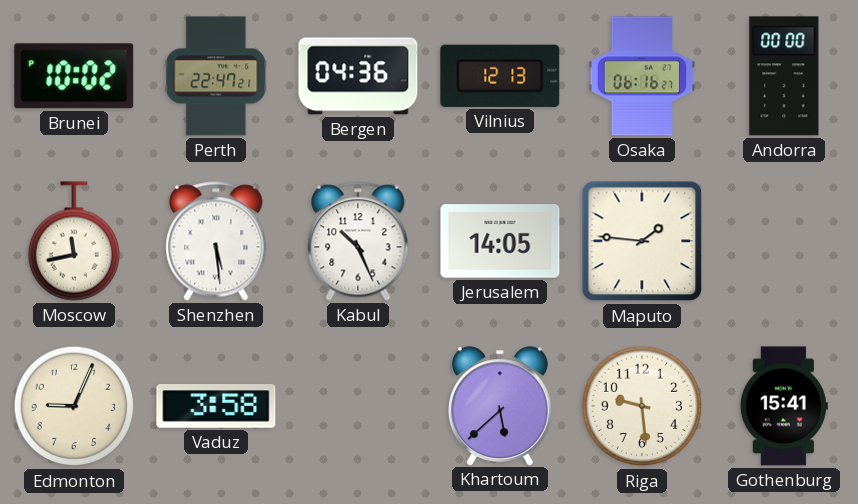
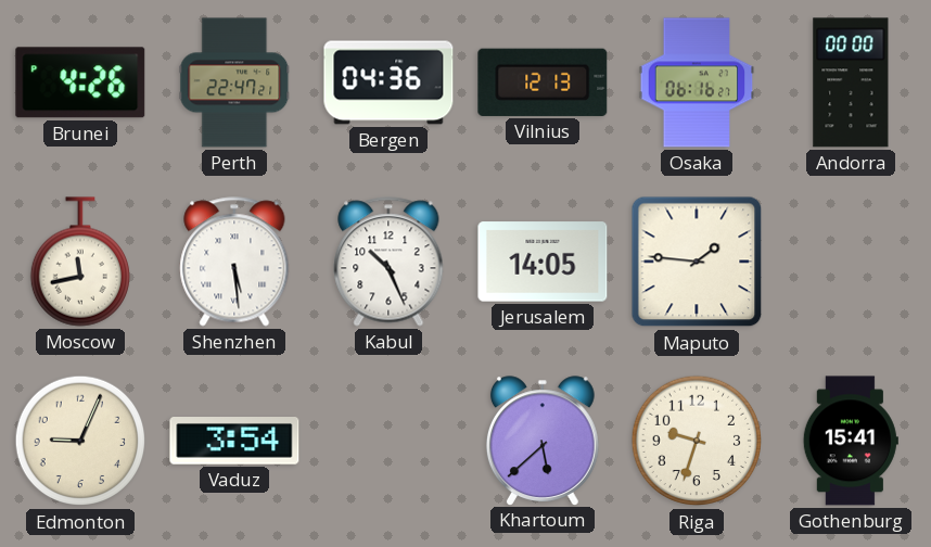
Brunei: 10:02 -> 4:26
Vaduz: 3:58 -> 3:54
Riga: 9:29 -> 9:33
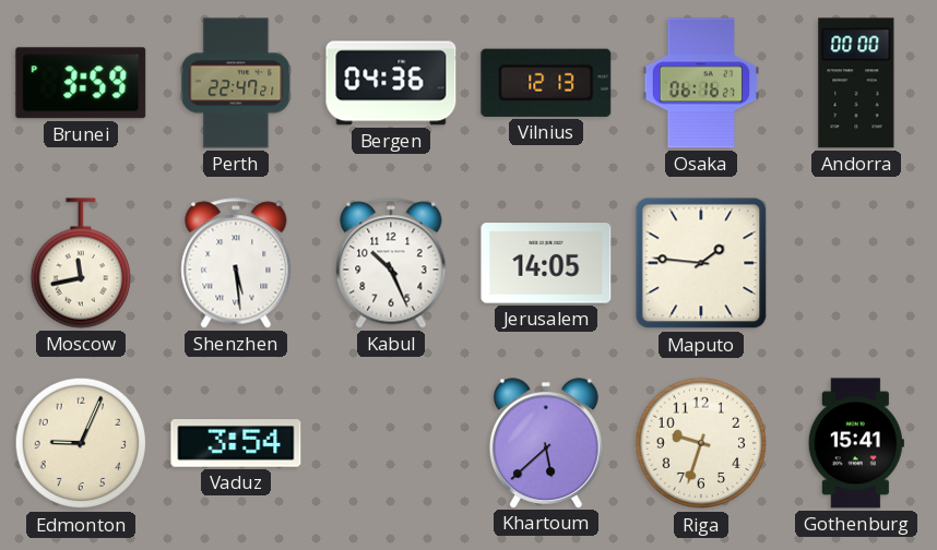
Brunei: 4:26 -> 3:59
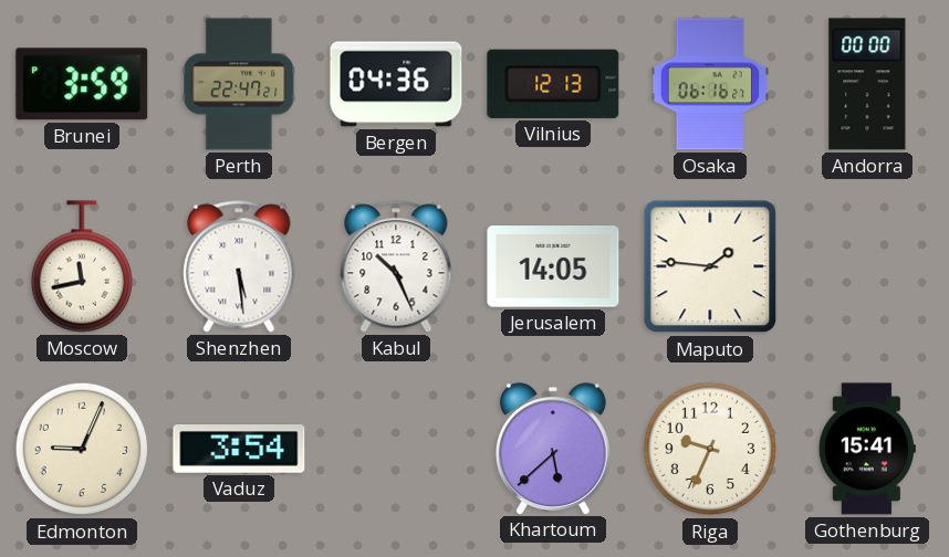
Riga: 9:33 -> 9:34
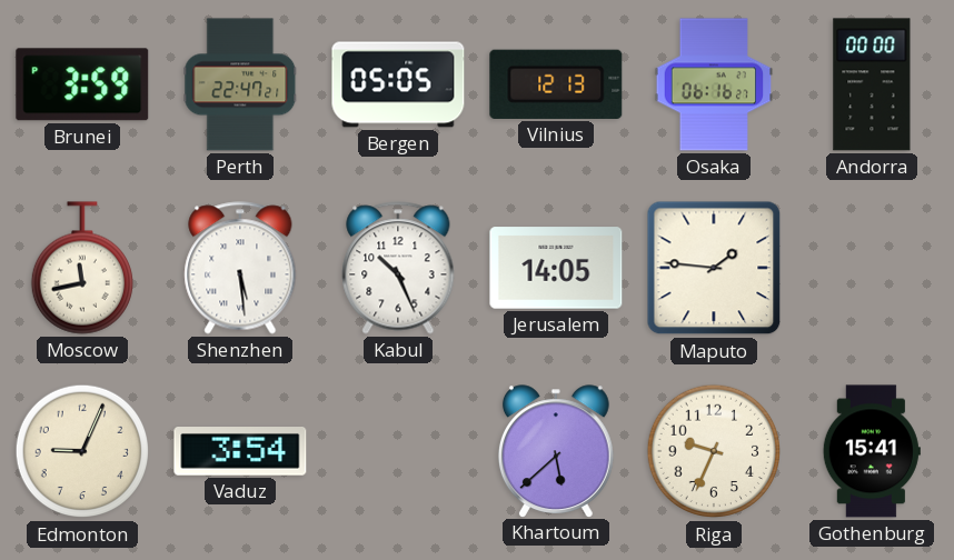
Bergen: 04:36 -> 05:05
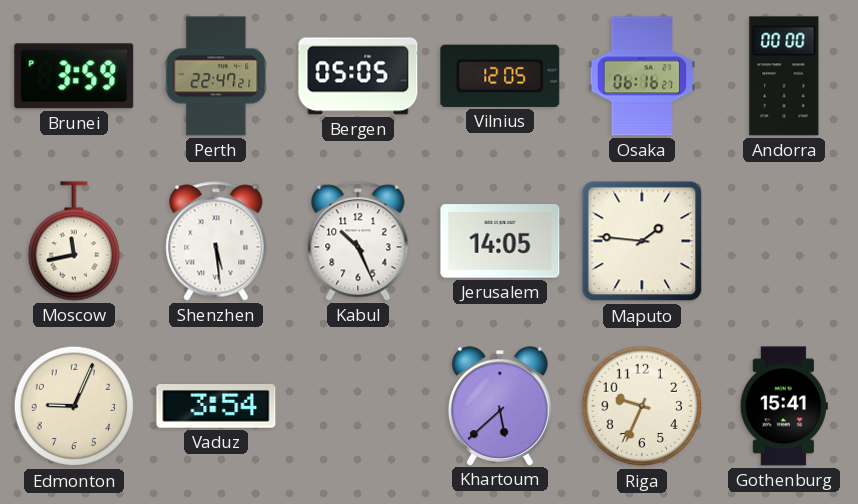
Vilnius: 12:13 -> 12:05
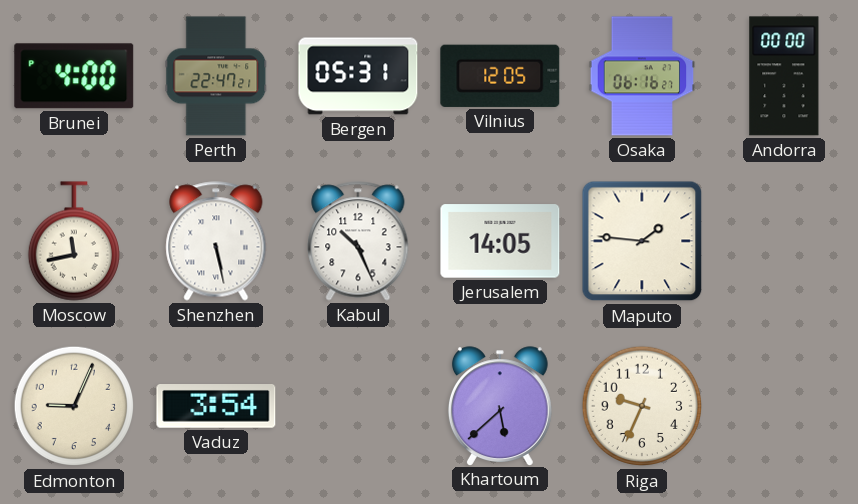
Brunei: 3:59 -> 4:00
Bergen: 05:05 -> 05:31
Shenzhen: 5:29 -> 5:28
Gothenburg: 15:41 -> none
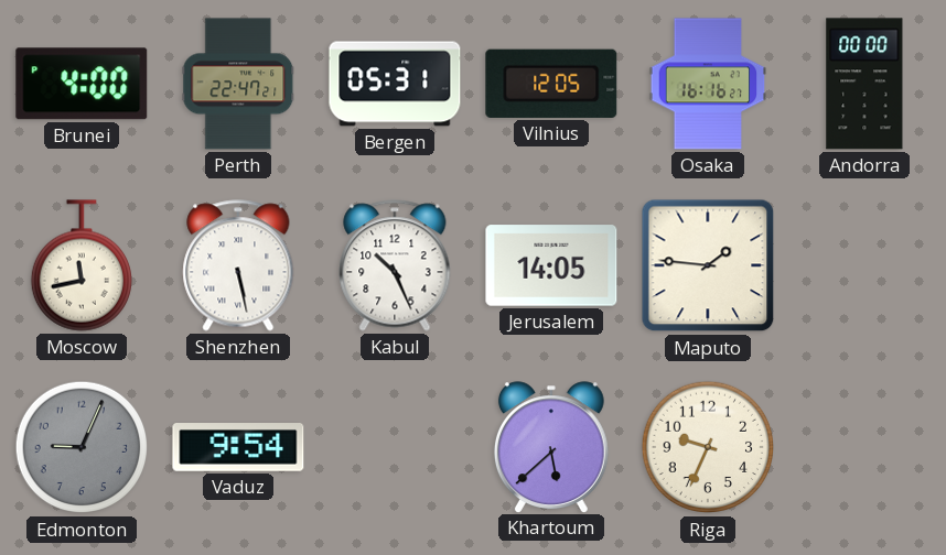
Osaka: 06:16 -> 16:16
Edmonton dial: cream -> grey
Vaduz: 3:54 -> 9:54
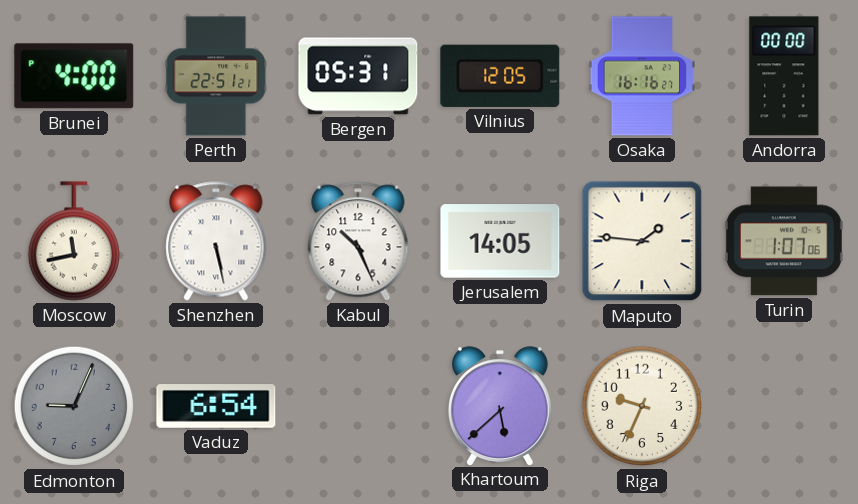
Perth: 22:47 -> 22:51
Turin: none -> 1:07
Vaduz: 9:54 -> 6:54
